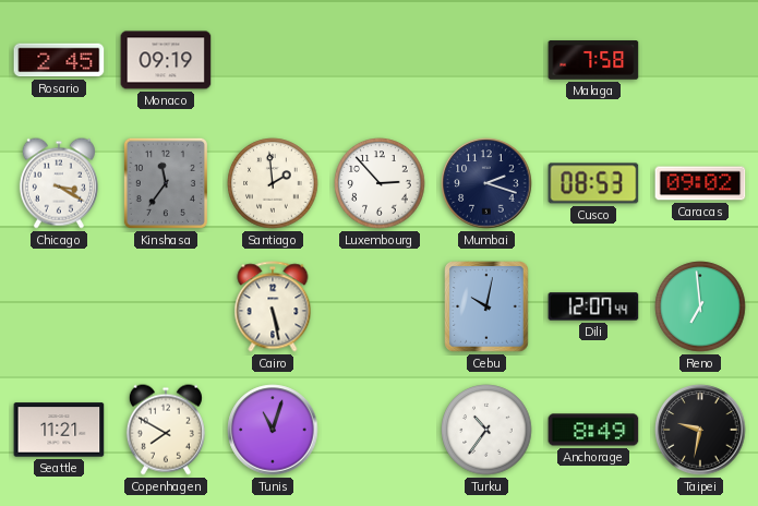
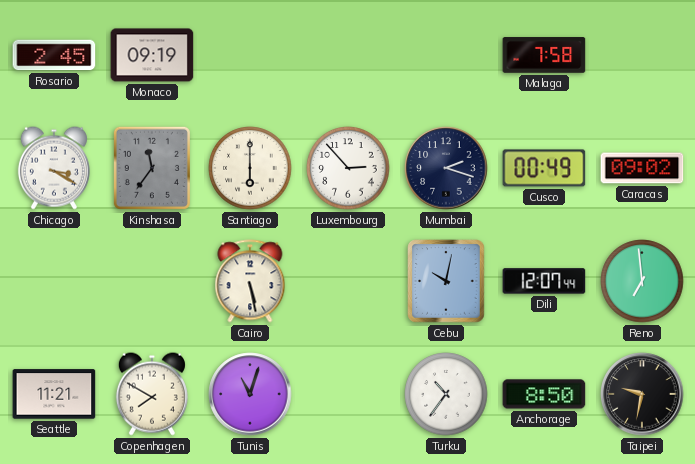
Santiago: 1:59 -> 6:00
Cusco: 08:53 -> 00:49
Anchorage: 8:49 -> 8:50
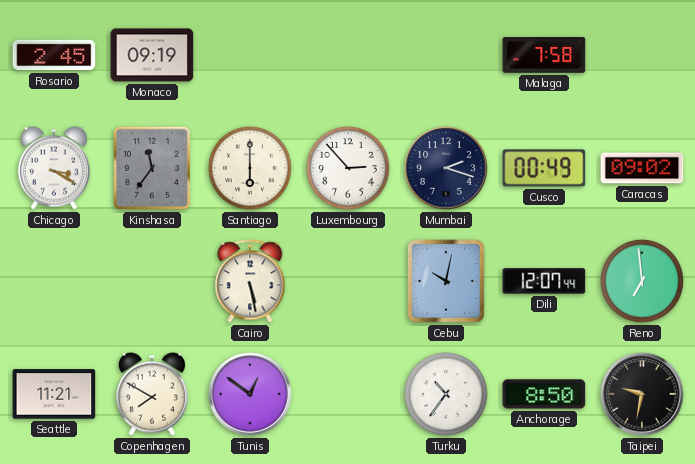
Tunis: 11:03 -> 12:51
